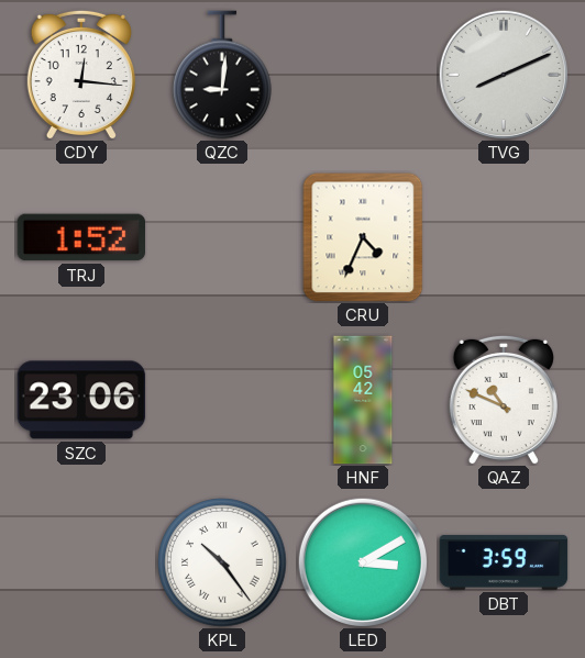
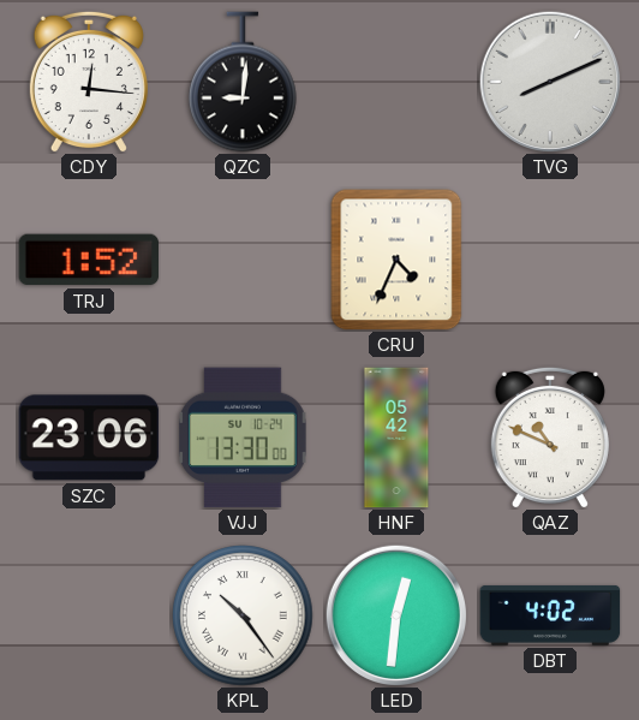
VJJ: none -> 13:30
LED: 3:10 -> 12:31
DBT: 3:59 -> 4:02
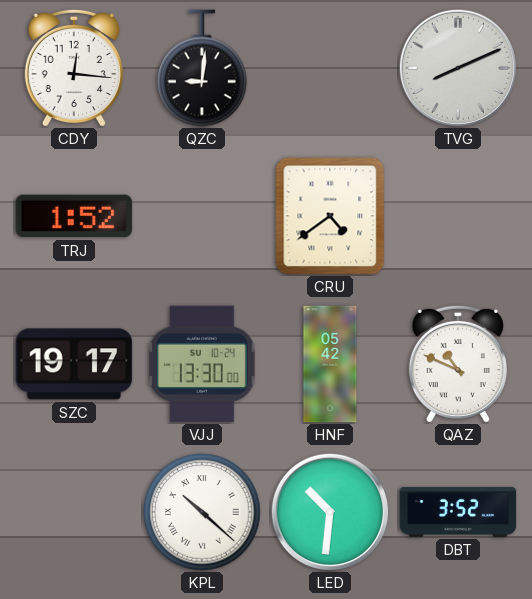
CRU: 4:34 -> 4:39
SZC: 23:06 -> 19:17
KPL: 10:24 -> 10:22
LED: 12:31 -> 10:31
DBT: 4:02 -> 3:52
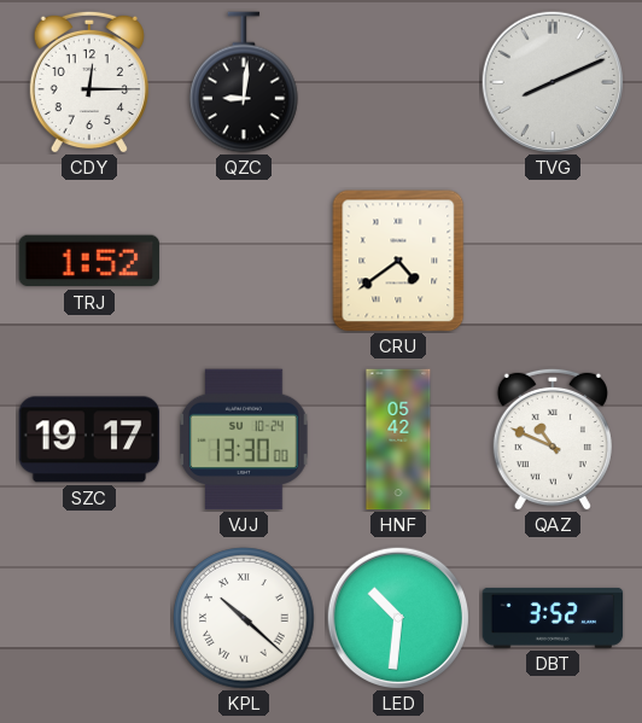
CDY: 12:16 -> 12:15
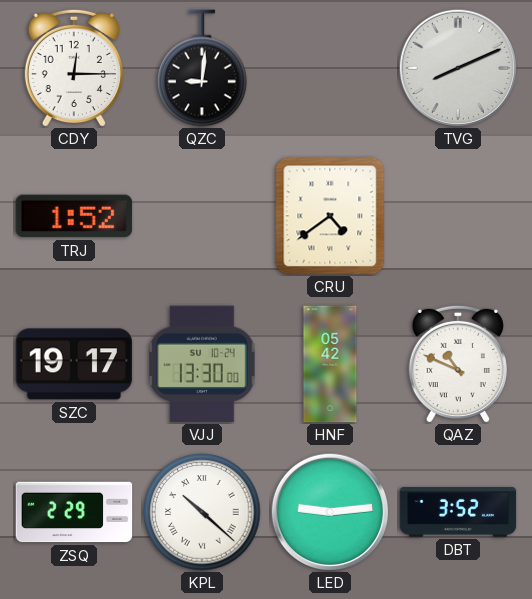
ZSQ: none -> 2:29
LED: 10:31 -> 9:14
